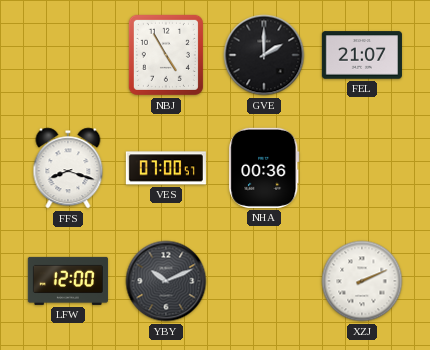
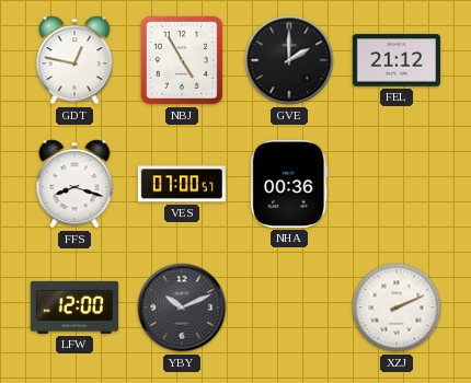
GDT: none -> 12:47
FEL: 21:07 -> 21:12
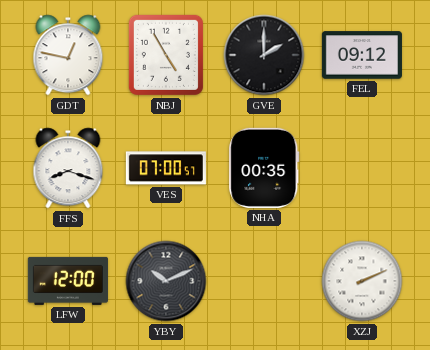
FEL: 21:12 -> 09:12
NHA: 00:36 -> 00:35
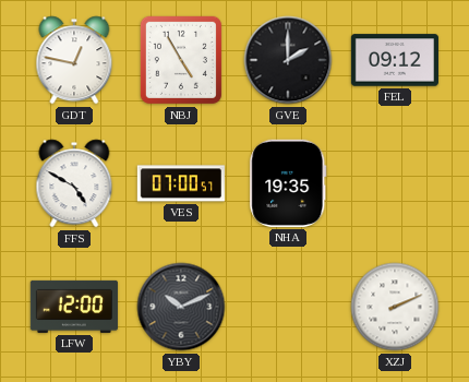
FFS: 8:18 -> 4:50
NHA: 00:35 -> 19:35
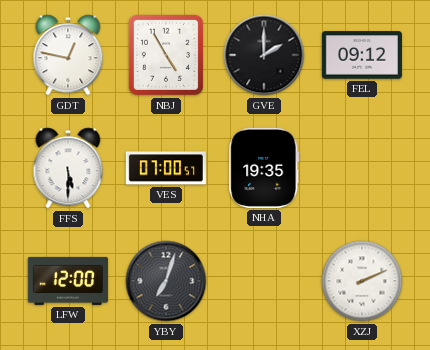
FFS: 4:50 -> 5:30
YBY: 10:11 -> 7:03
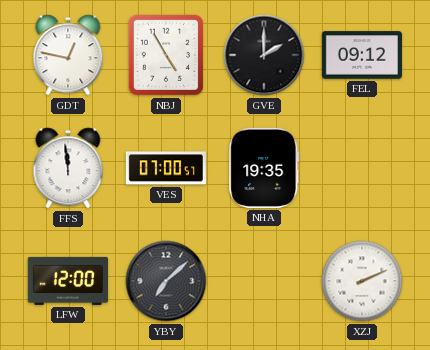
FFS: 5:30 -> 11:59
YBY: 7:03 -> 7:08
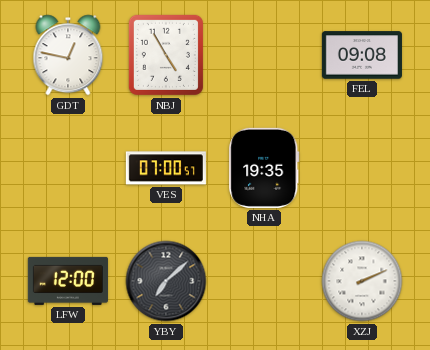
GVE: 2:00 -> none
FEL: 09:12 -> 09:08
FFS: 11:59 -> none
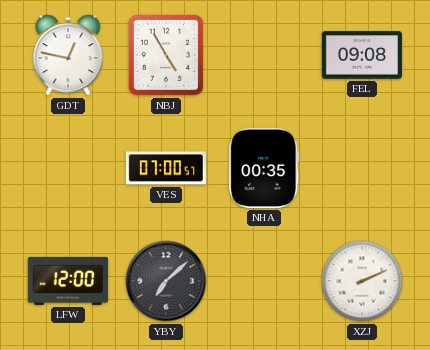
NHA: 19:35 -> 00:35
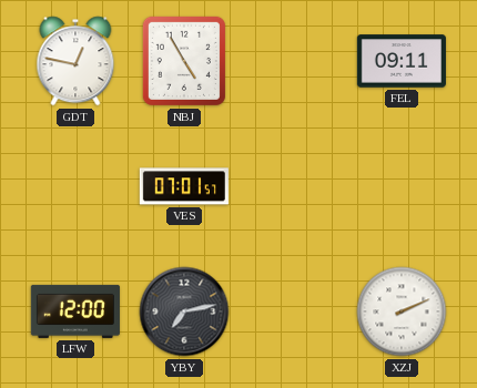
FEL: 09:08 -> 09:11
VES: 07:00 -> 07:01
NHA: 00:35 -> none
YBY: 7:08 -> 7:13
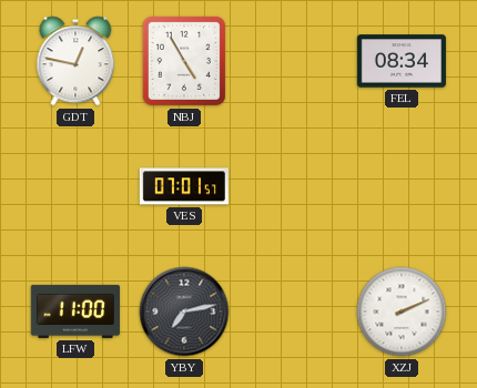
FEL: 09:11 -> 08:34
LFW: 12:00 -> 11:00
